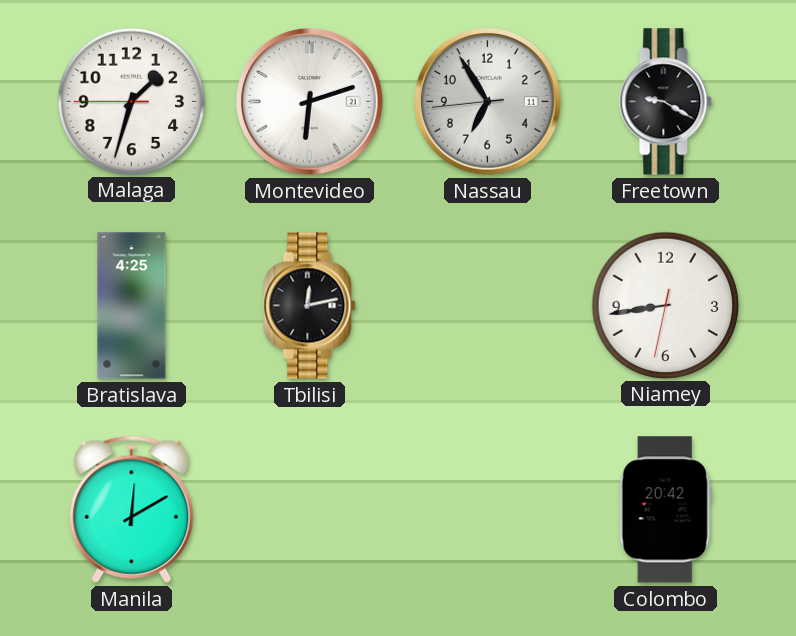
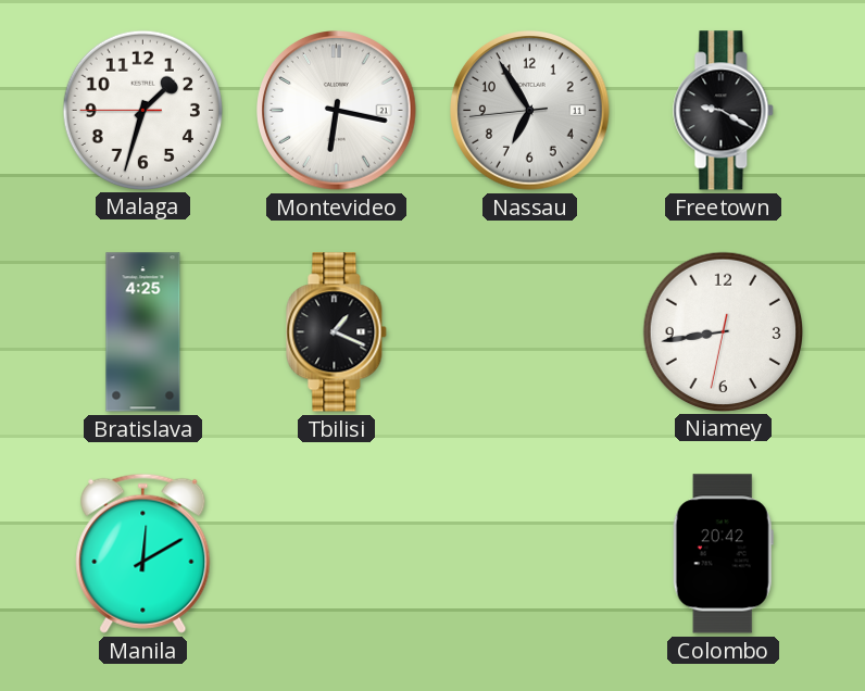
Montevideo: 6:12 -> 6:17
Tbilisi: 12:13 -> 1:19
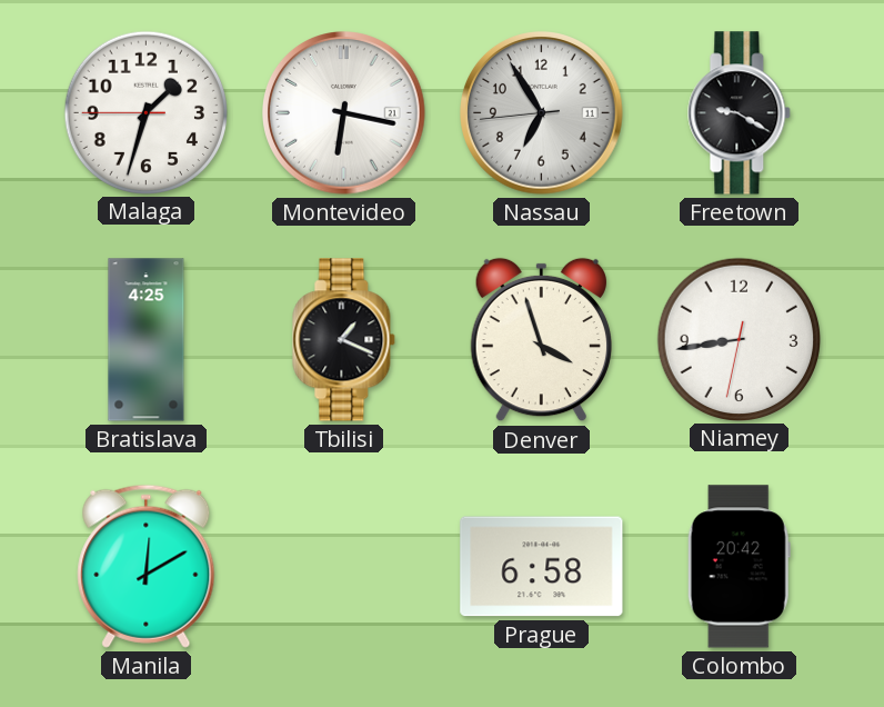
Denver: none -> 3:57
Prague: none -> 6:58
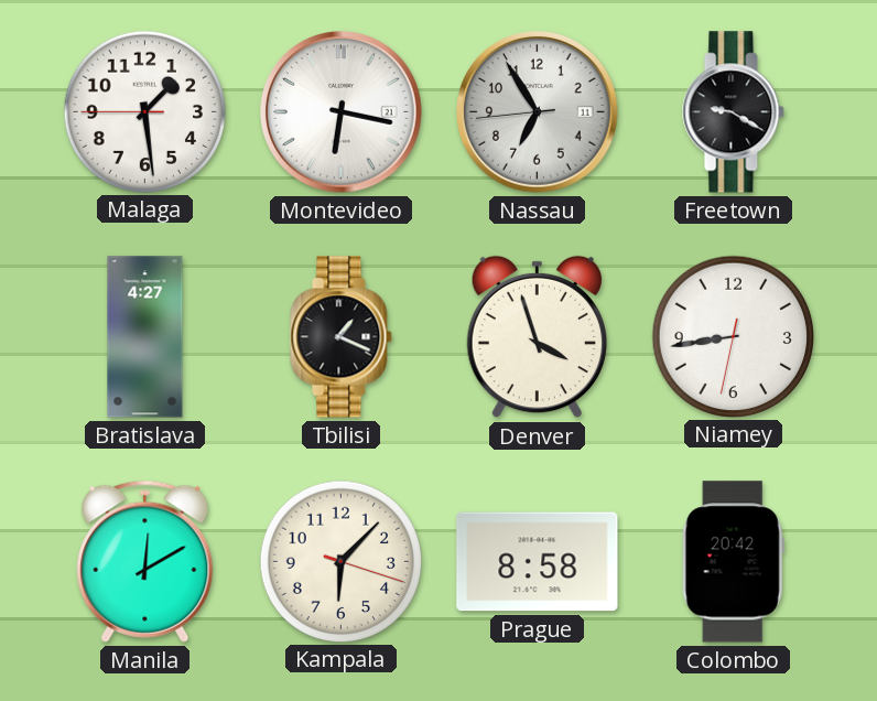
Malaga: 1:32 -> 1:28
Bratislava: 4:25 -> 4:27
Kampala: none -> 6:07
Prague: 6:58 -> 8:58
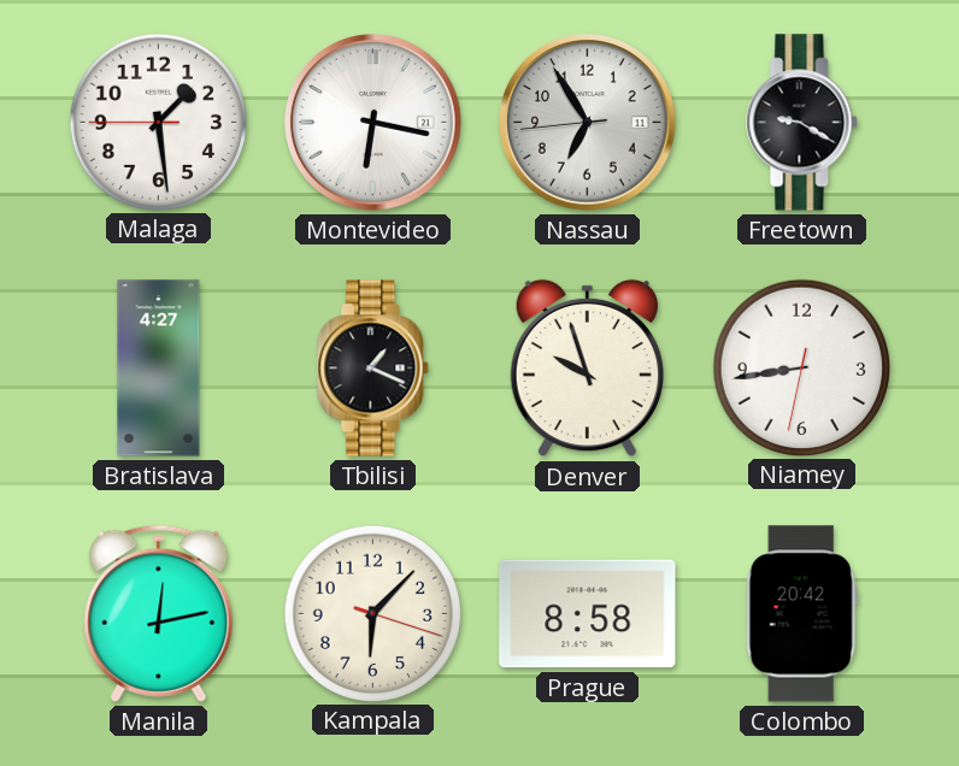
Denver: 3:57 -> 9:57
Manila: 12:10 -> 12:13
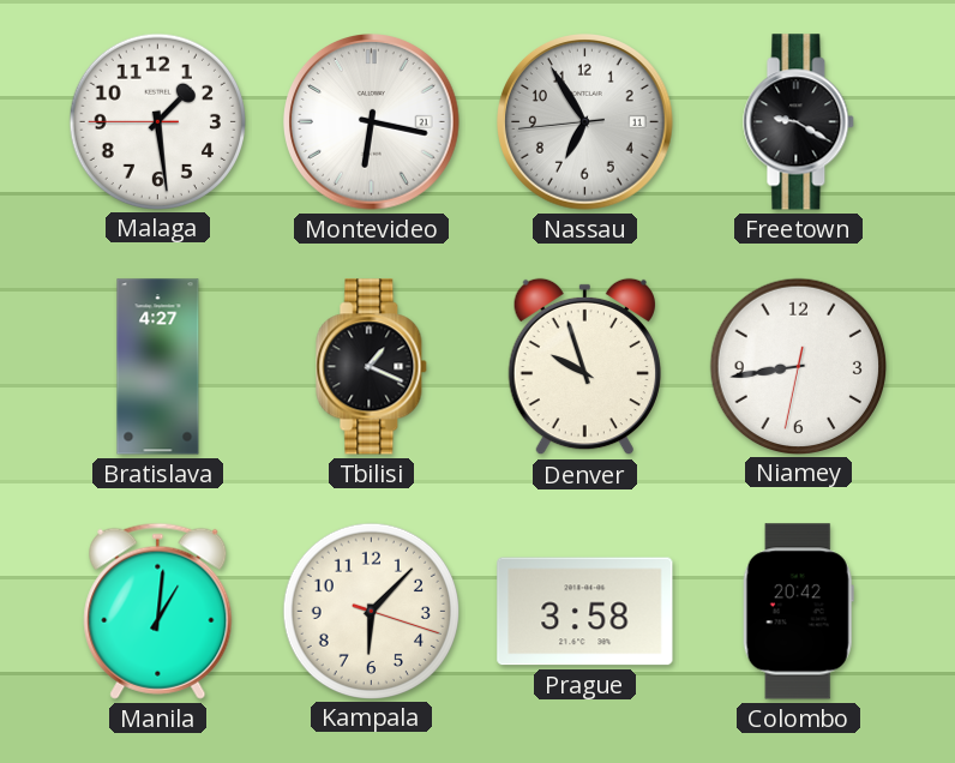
Manila: 12:13 -> 1:01
Prague: 8:58 -> 3:58
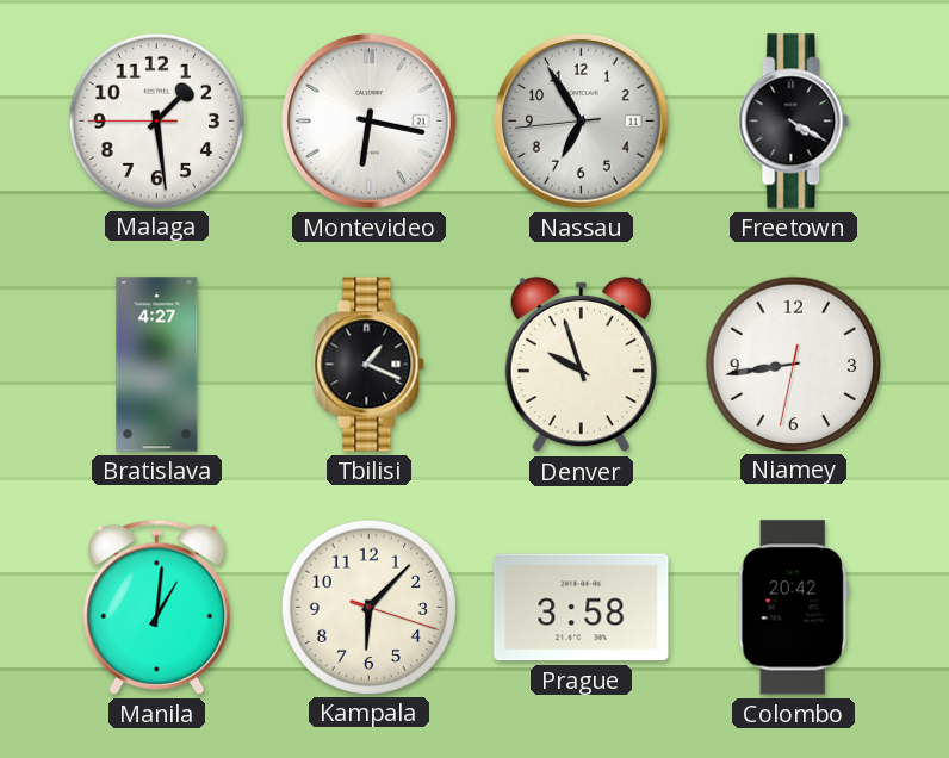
Freetown: 9:20 -> 4:20
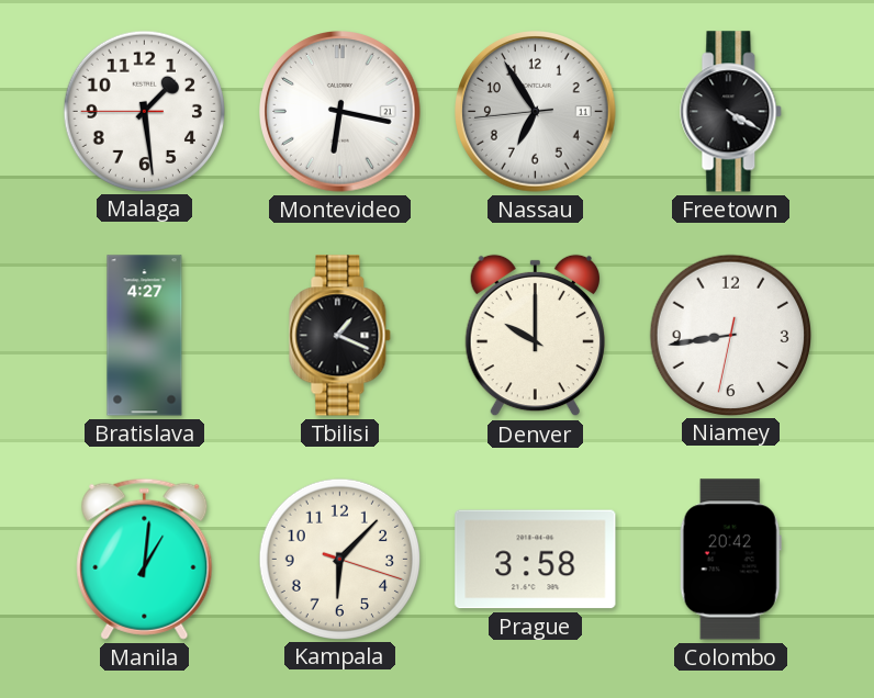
Denver: 9:57 -> 10:00
